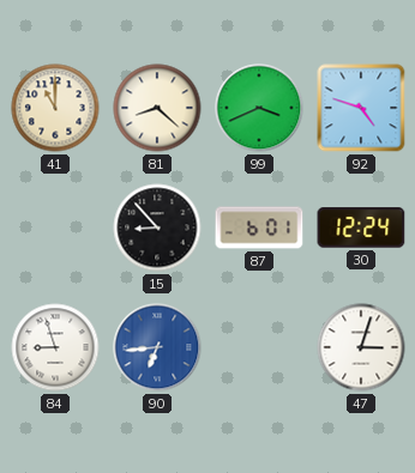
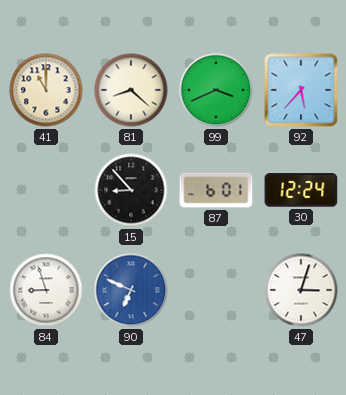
92: 4:48 -> 5:37
90: 6:44 -> 6:49
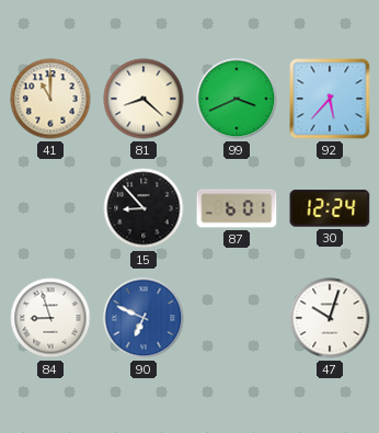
47: 3:03 -> 10:03
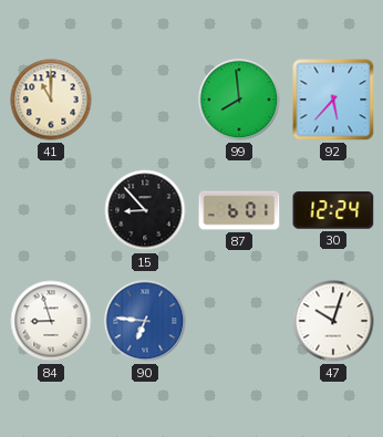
81: 8:22 -> none
99: 3:41 -> 7:59
90: 6:49 -> 6:46
